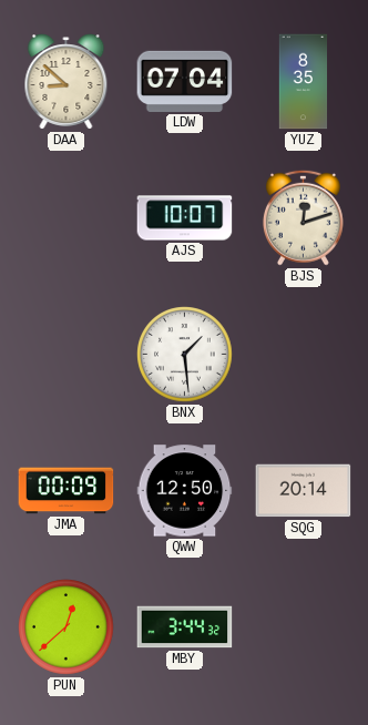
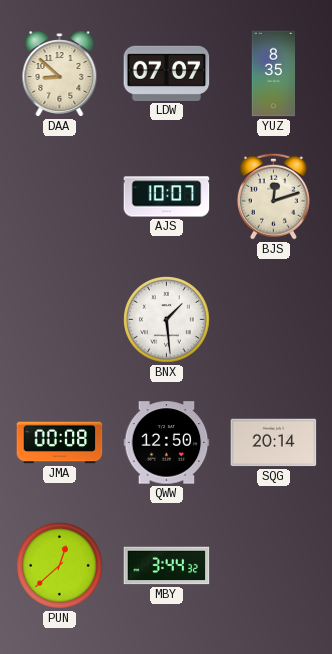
LDW: 07:04 -> 07:07
JMA: 00:09 -> 00:08
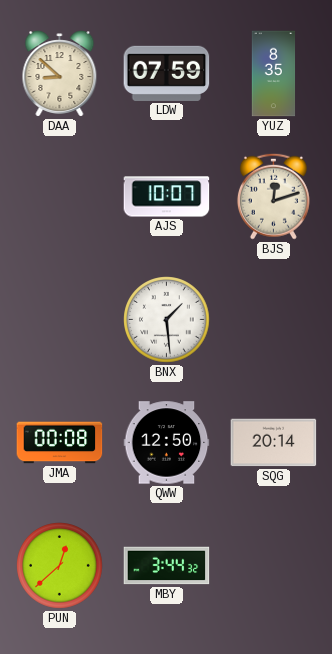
LDW: 07:07 -> 07:59
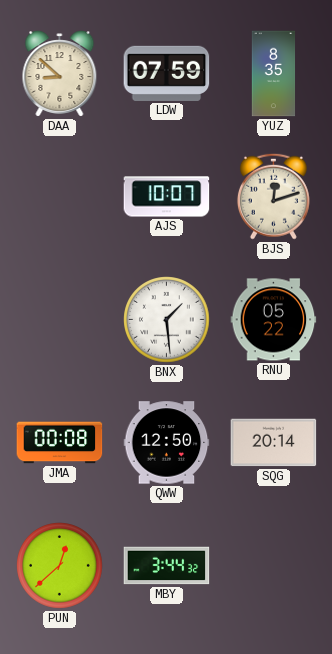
RNU: none -> 05:22
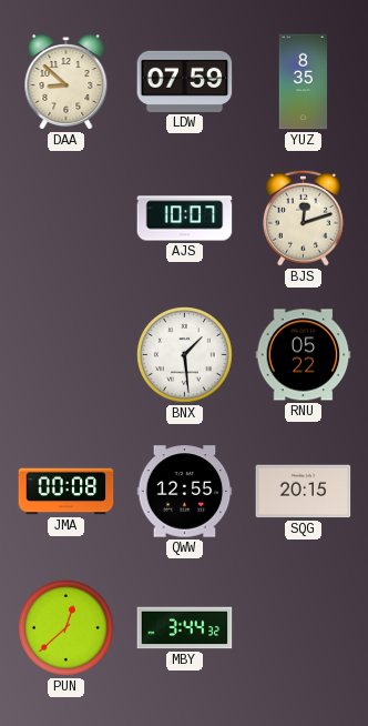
QWW: 12:50 -> 12:55
SQG: 20:14 -> 20:15
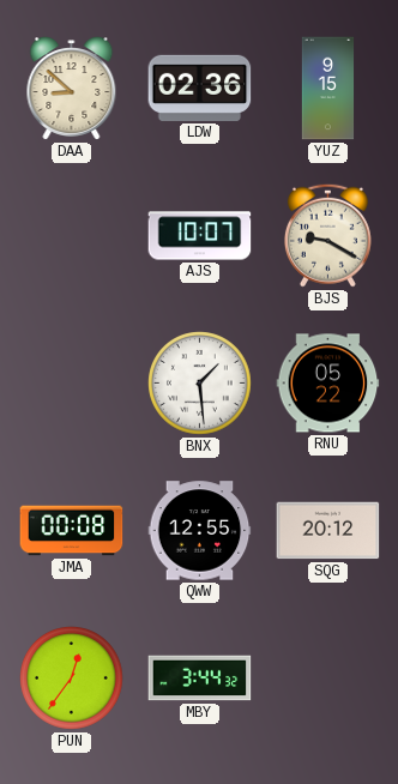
LDW: 07:59 -> 02:36
YUZ: 8:35 -> 9:15
BJS: 12:12 -> 9:20
SQG: 20:15 -> 20:12
PUN: 12:38 -> 12:36
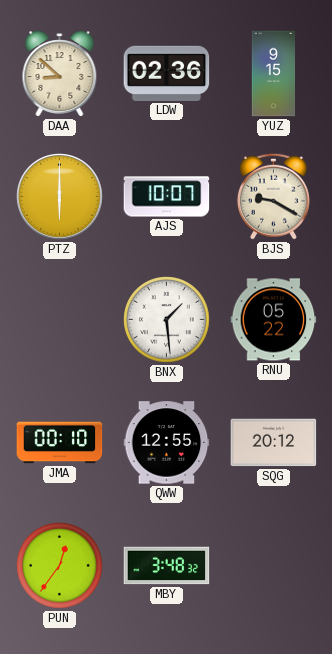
PTZ: none -> 6:00
JMA: 00:08 -> 00:10
MBY: 3:44 -> 3:48
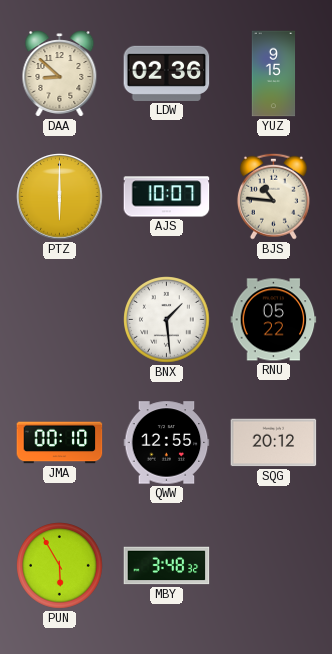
BJS: 9:20 -> 10:46
PUN: 12:36 -> 5:55
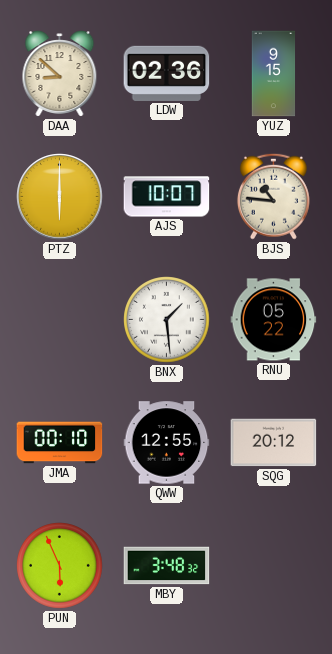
PUN: 5:55 -> 5:56
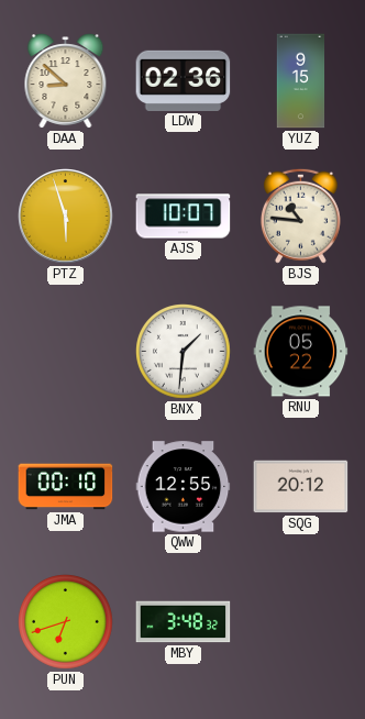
PTZ: 6:00 -> 5:57
BNX: 1:29 -> 1:31
PUN: 5:56 -> 6:42
